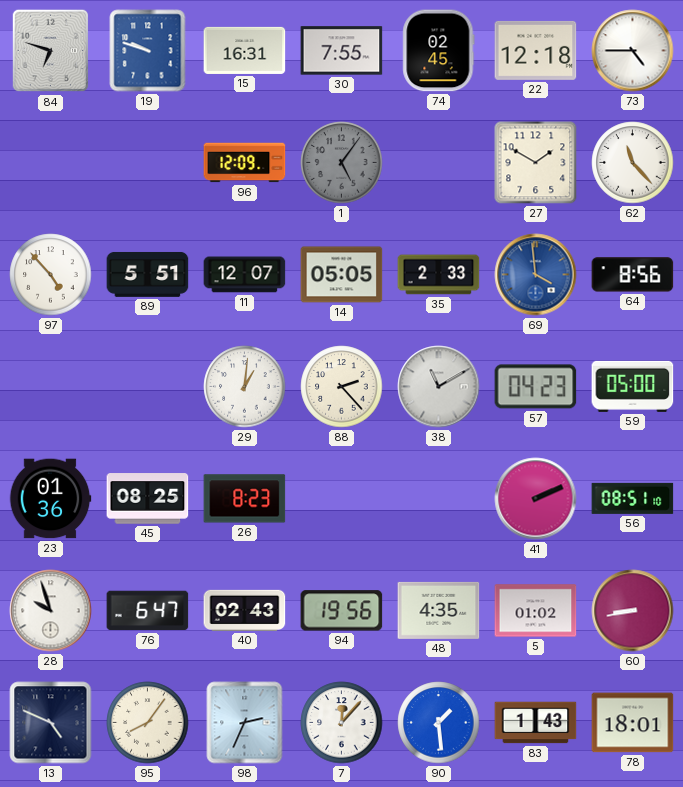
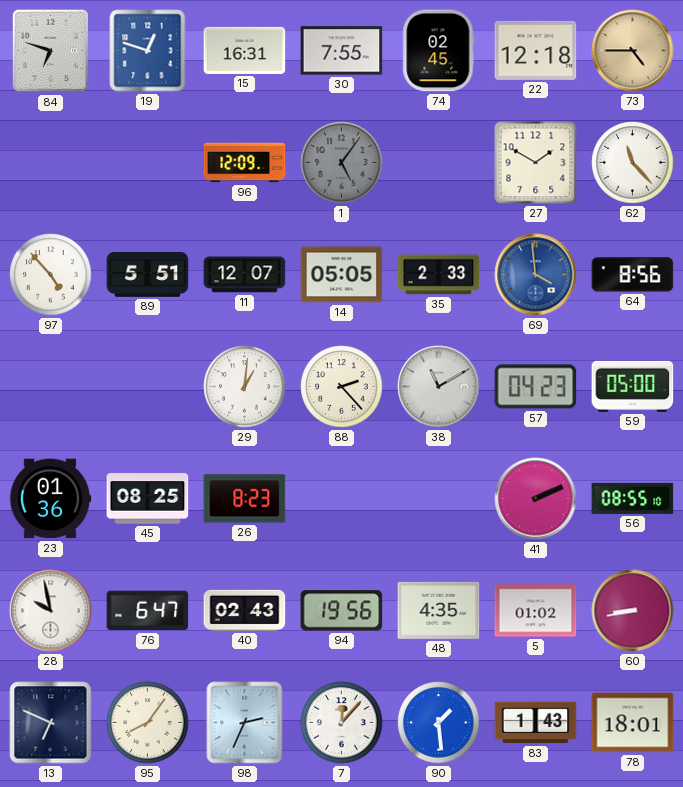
19: 9:48 -> 12:48
73 dial: white -> champagne
56: 08:51 -> 08:55
28: 9:57 -> 9:58
13: 4:49 -> 6:49
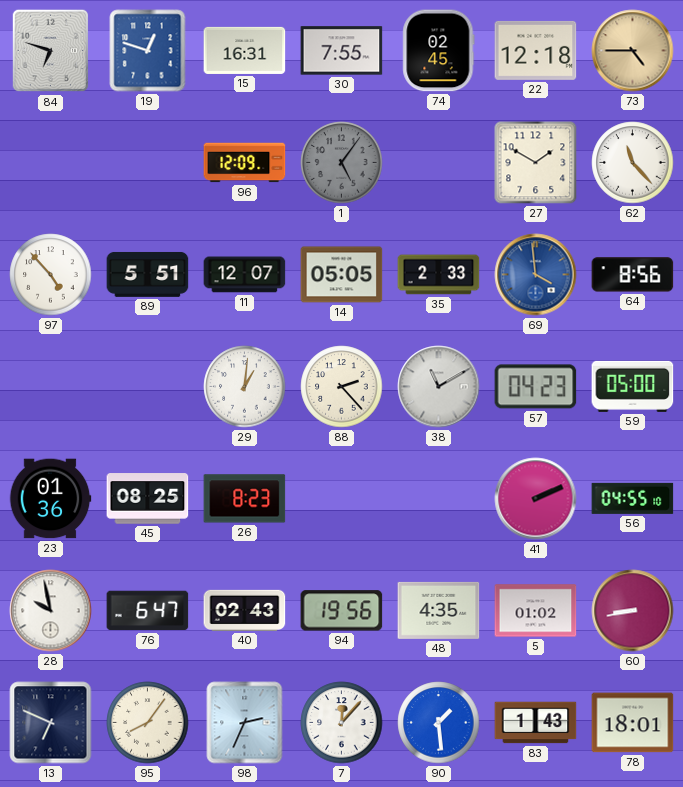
56: 08:55 -> 04:55
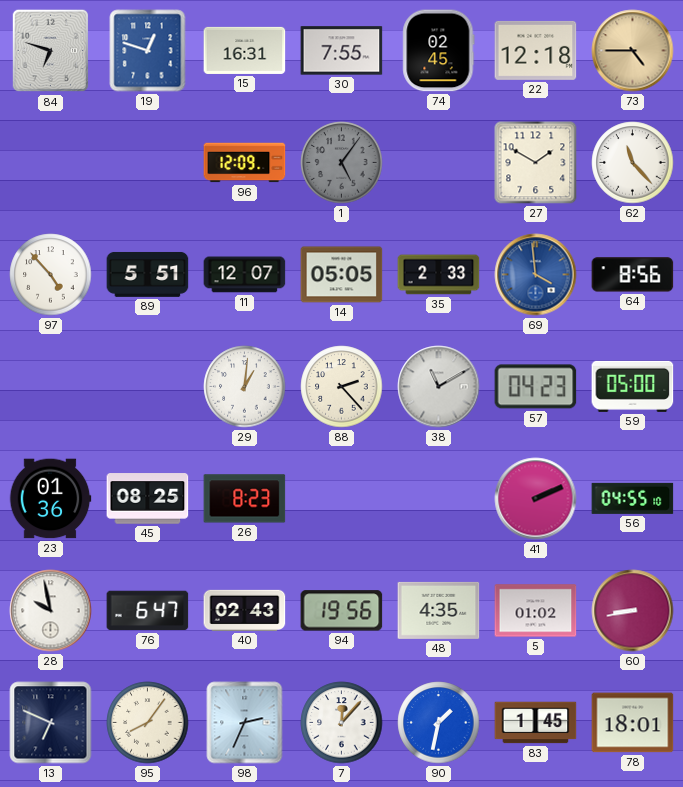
90: 1:29 -> 1:32
83: 1:43 -> 1:45
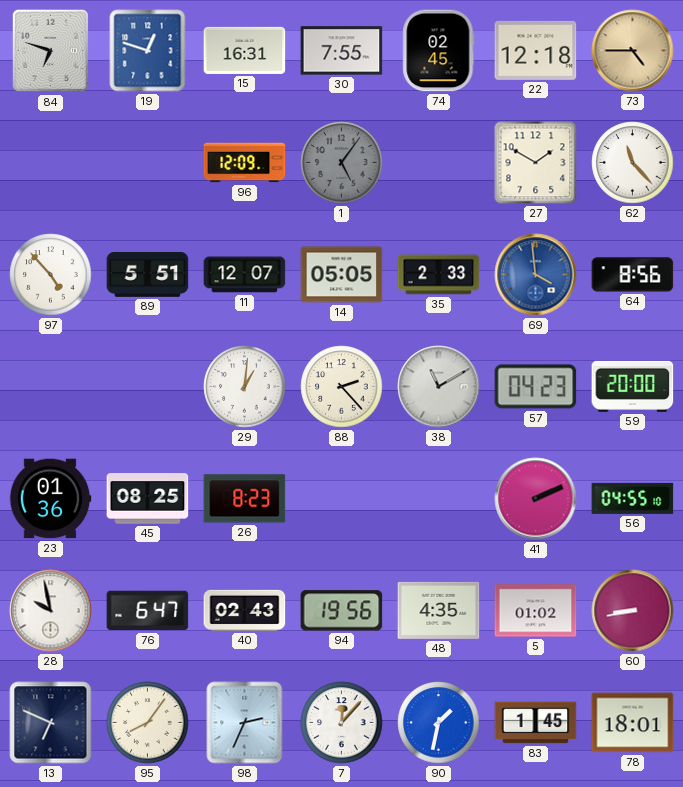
59: 05:00 -> 20:00
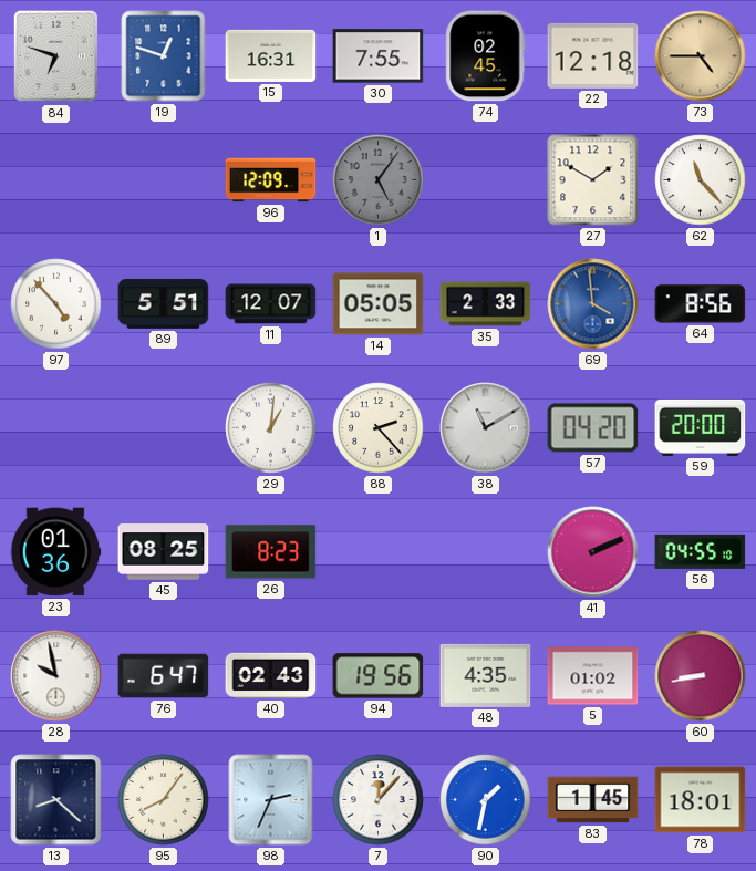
57: 04:23 -> 04:20
13: 6:49 -> 8:22
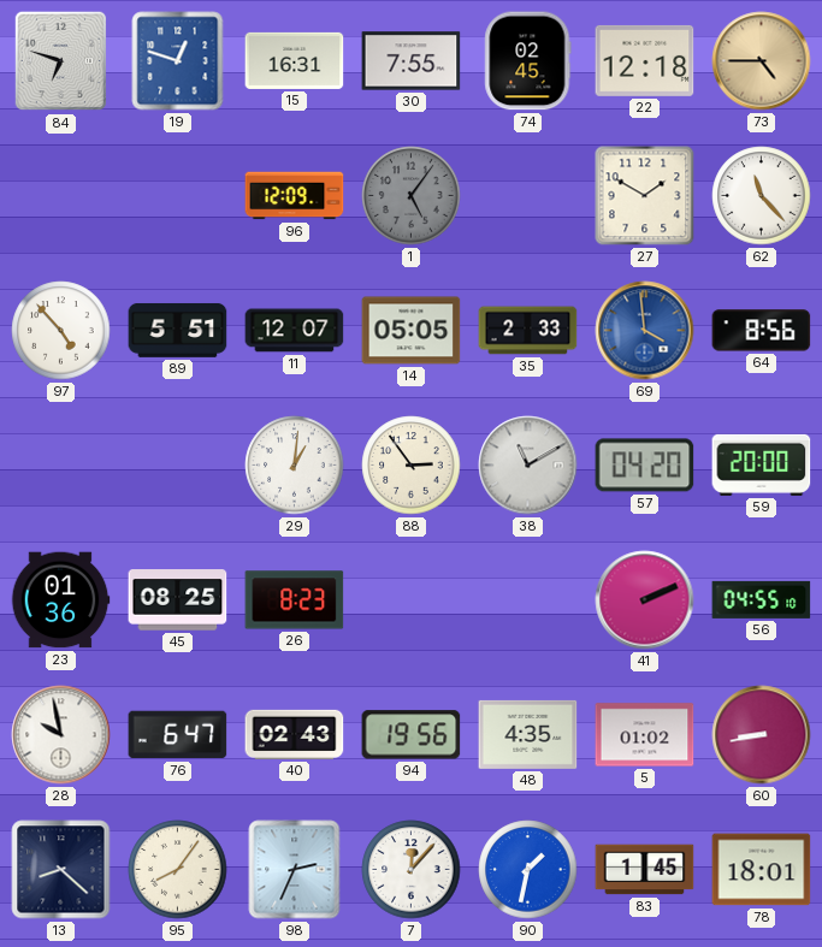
88: 2:23 -> 2:54
